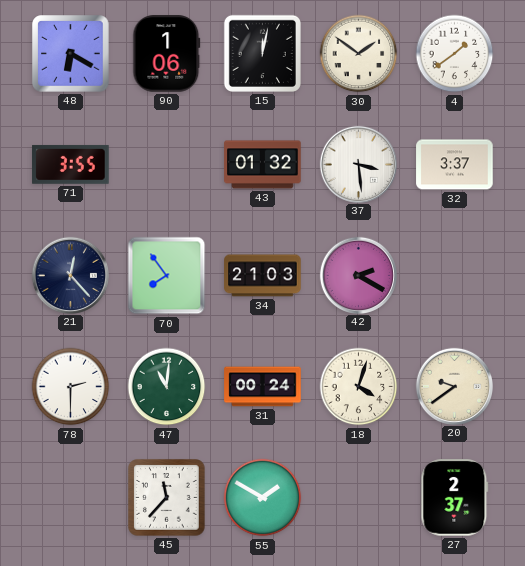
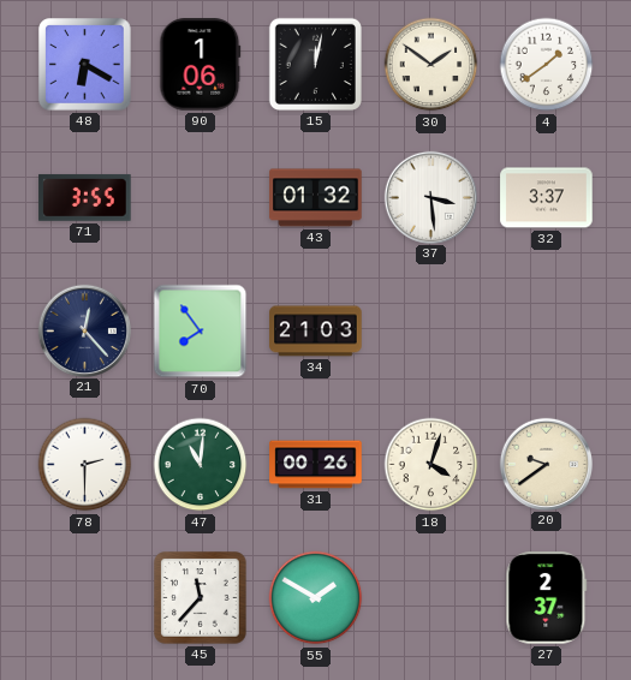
42: 2:20 -> none
31: 00:24 -> 00:26
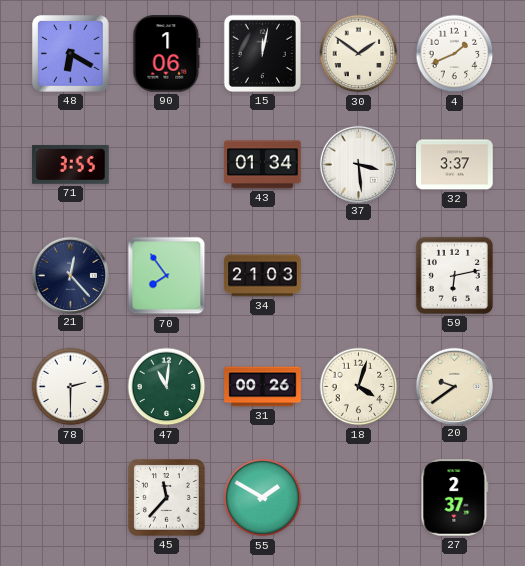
4: 1:39 -> 1:41
43: 01:32 -> 01:34
59: none -> 6:13
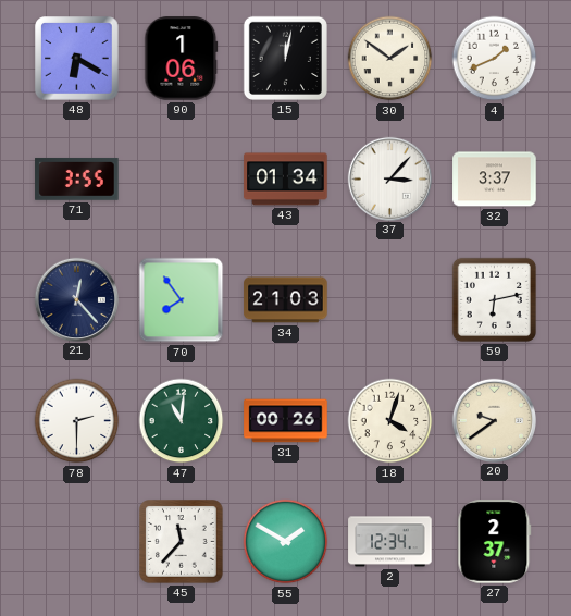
37: 3:29 -> 3:07
2: none -> 12:34
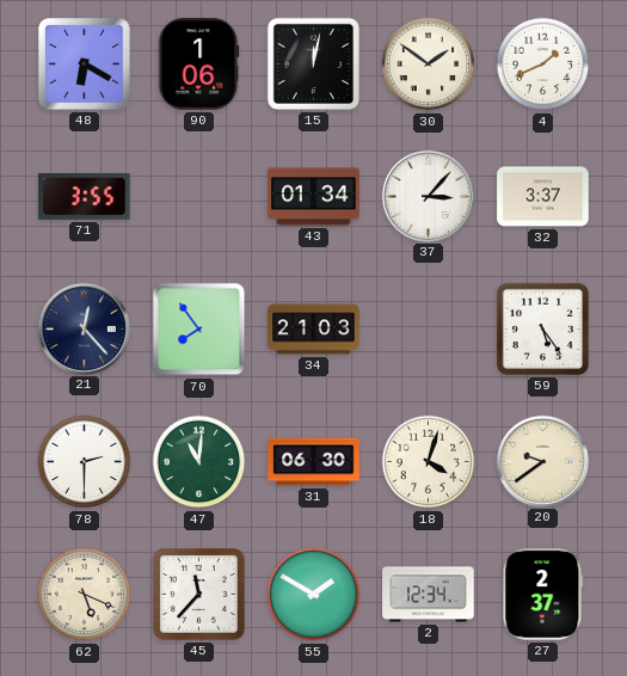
59: 6:13 -> 5:24
31: 00:26 -> 06:30
62: none -> 5:19
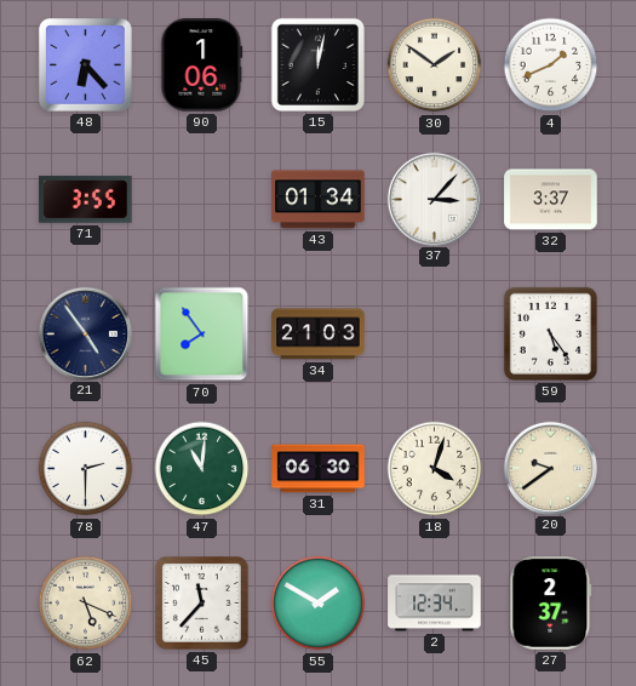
48: 6:20 -> 6:23
21: 12:23 -> 4:54
